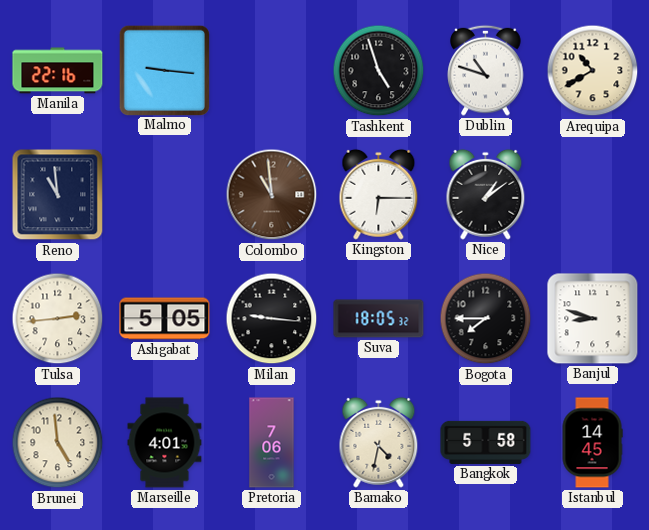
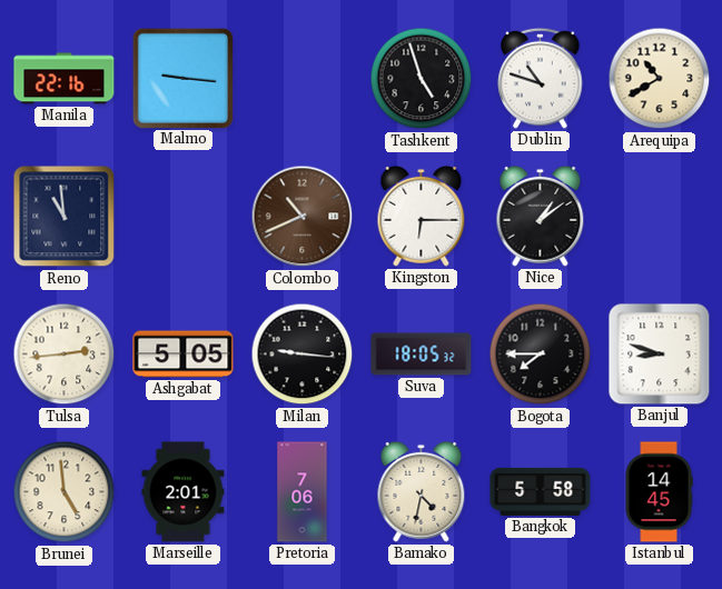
Colombo: 10:59 -> 10:41
Marseille: 4:01 -> 2:01
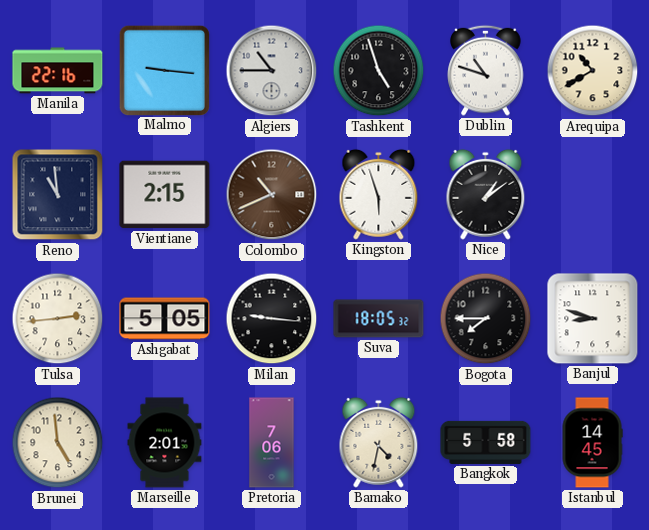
Algiers: none -> 10:45
Vientiane: none -> 2:15
Kingston: 6:15 -> 5:57
